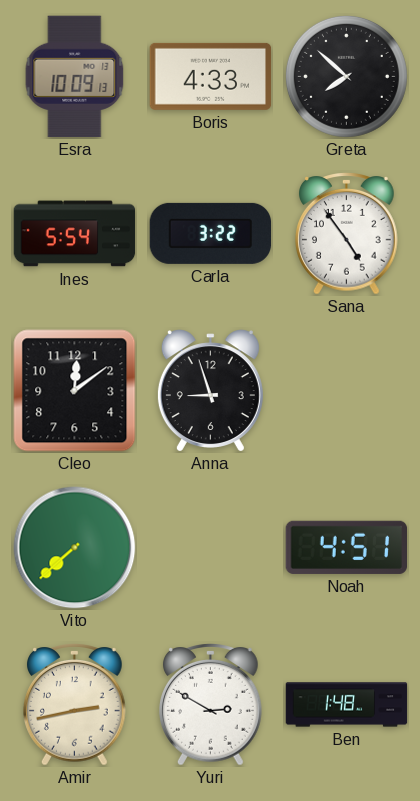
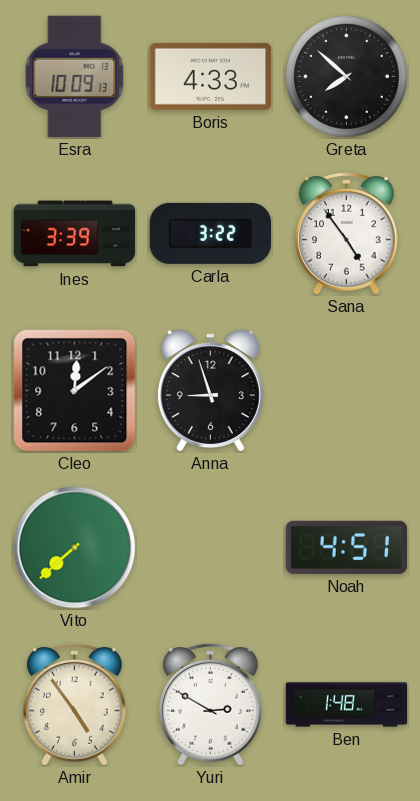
Ines: 5:54 -> 3:39
Amir: 2:43 -> 4:54
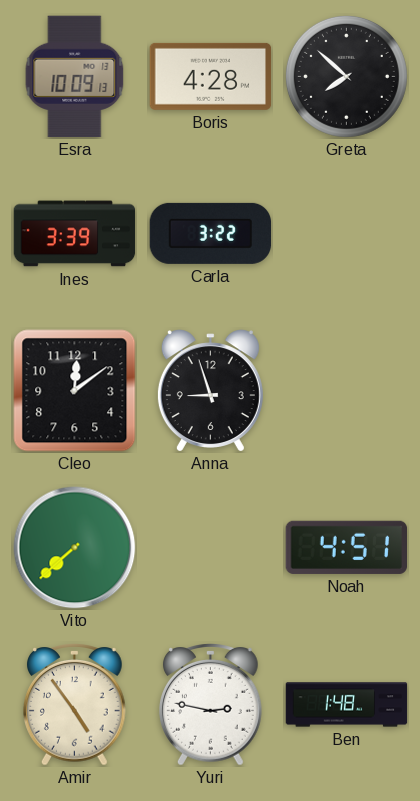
Boris: 4:33 -> 4:28
Sana: 4:54 -> none
Yuri: 2:50 -> 2:47
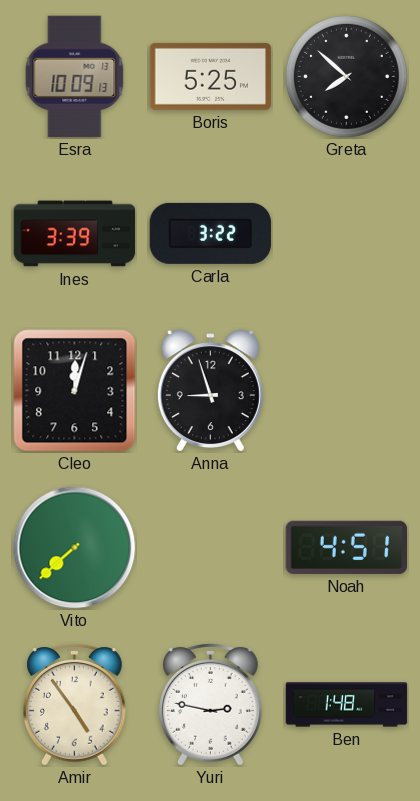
Boris: 4:28 -> 5:25
Cleo: 12:09 -> 12:03
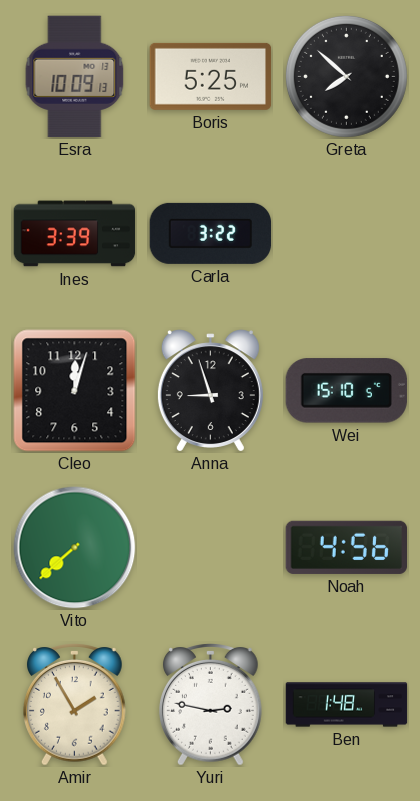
Wei: none -> 15:10
Noah: 4:51 -> 4:56
Amir: 4:54 -> 1:55
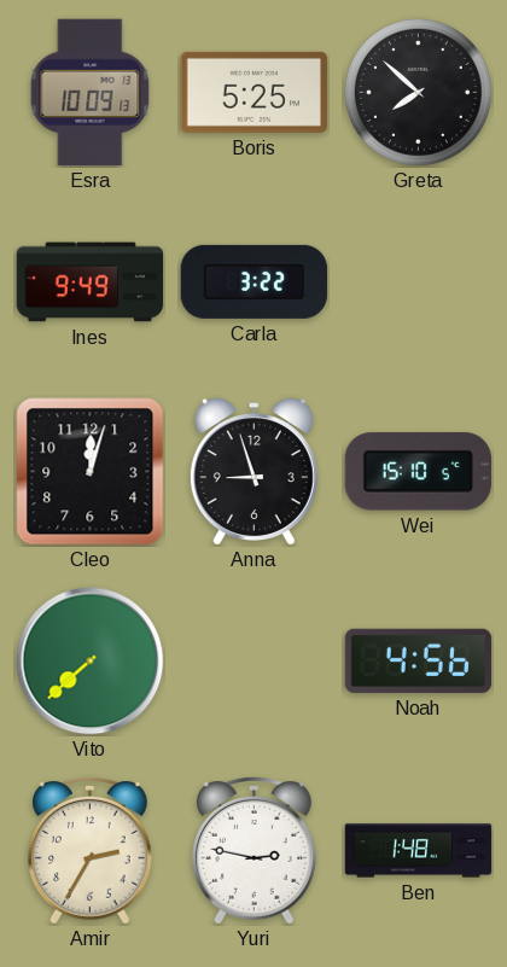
Ines: 3:39 -> 9:49
Amir: 1:55 -> 2:35
